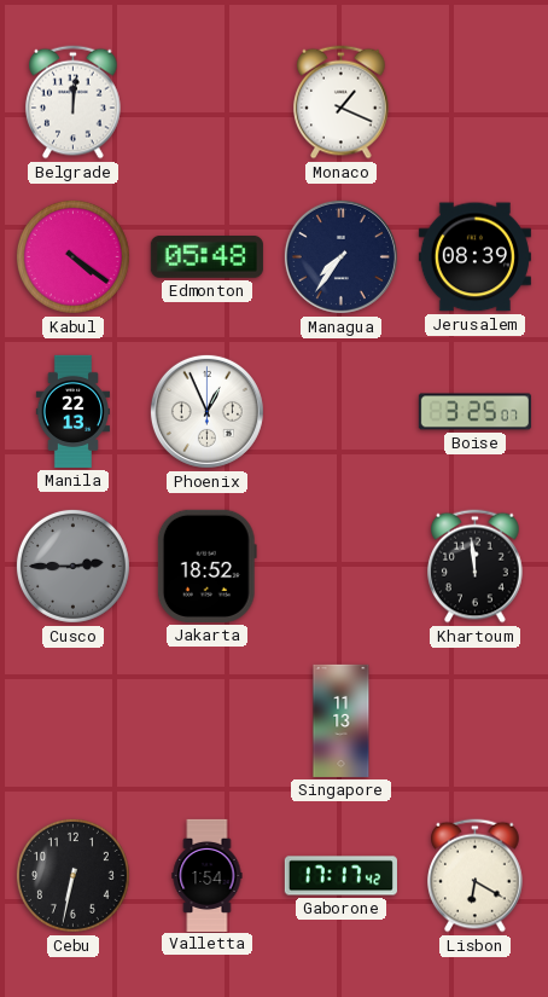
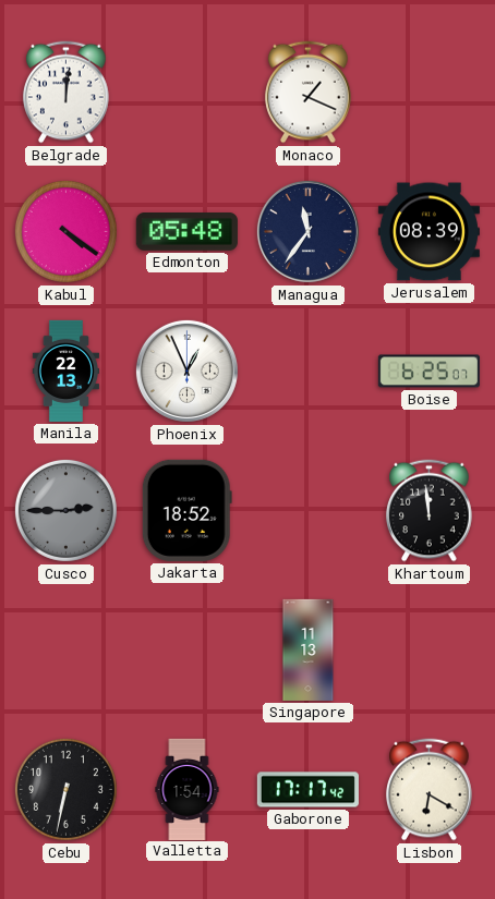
Managua: 7:36 -> 11:36
Boise: 3:25 -> 6:25
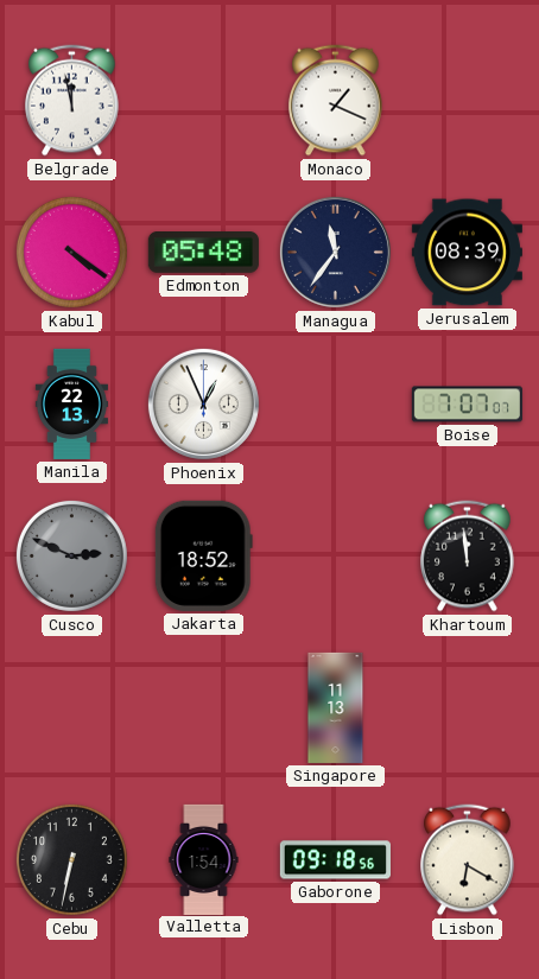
Belgrade: 12:01 -> 11:58
Boise: 6:25 -> 7:07
Cusco: 2:45 -> 2:49
Gaborone: 17:17 -> 09:18
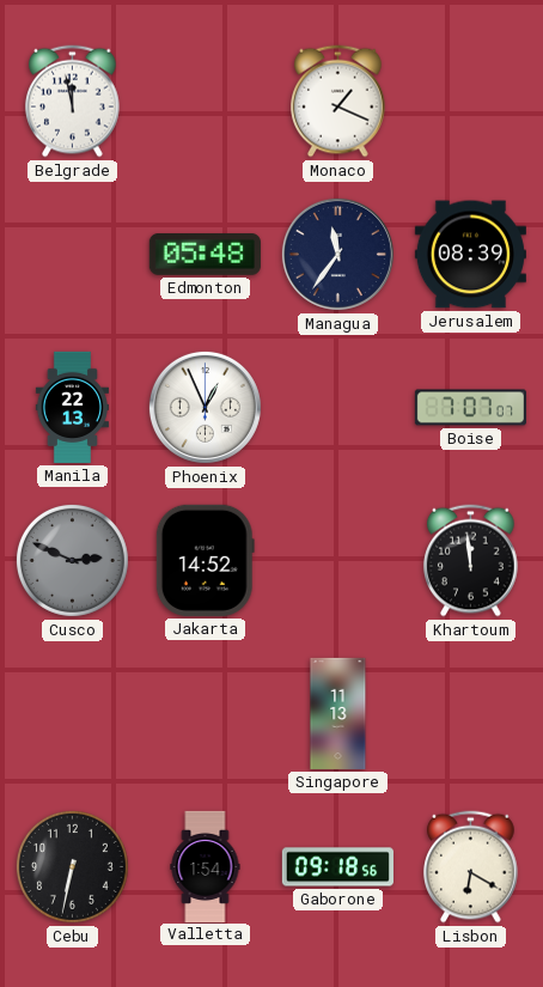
Kabul: 4:21 -> none
Jakarta: 18:52 -> 14:52
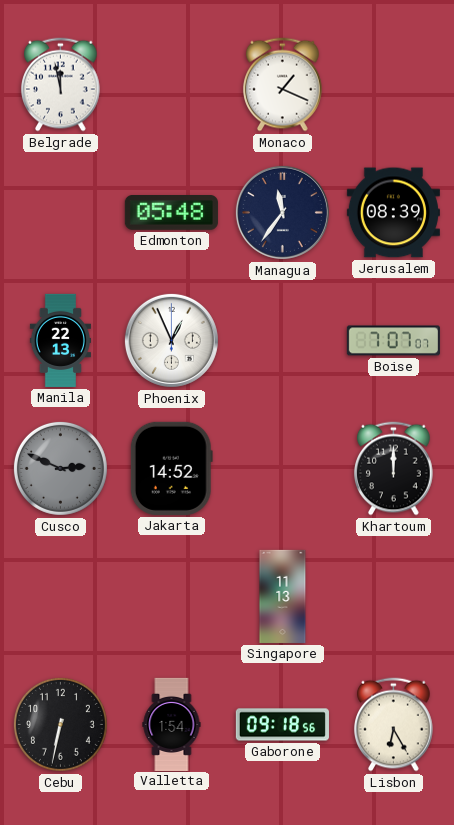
Khartoum: 11:59 -> 12:00
Lisbon: 6:20 -> 6:25
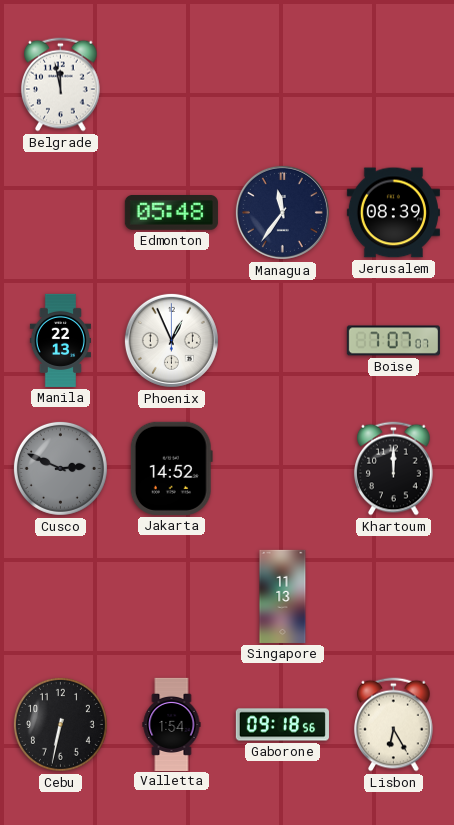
Monaco: 1:19 -> none
